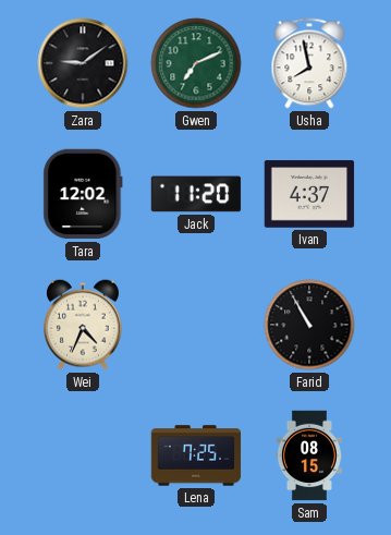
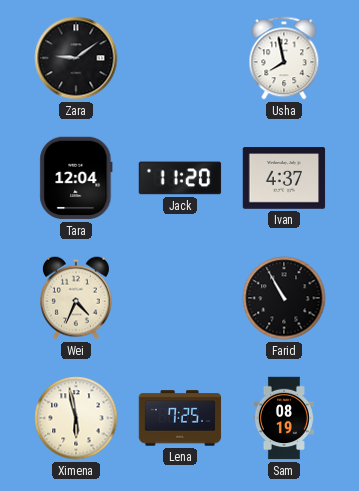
Gwen: 7:11 -> none
Tara: 12:02 -> 12:04
Ximena: none -> 5:58
Sam: 08:15 -> 08:19
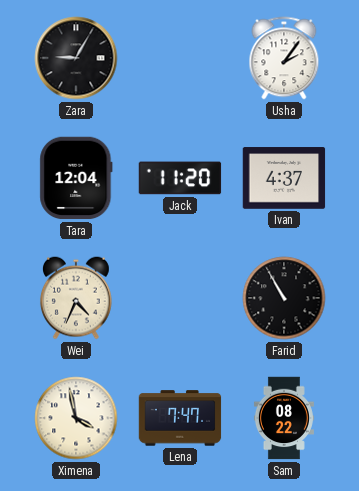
Zara: 9:09 -> 9:05
Usha: 7:58 -> 2:06
Ximena: 5:58 -> 3:58
Lena: 7:25 -> 7:47
Sam: 08:19 -> 08:22
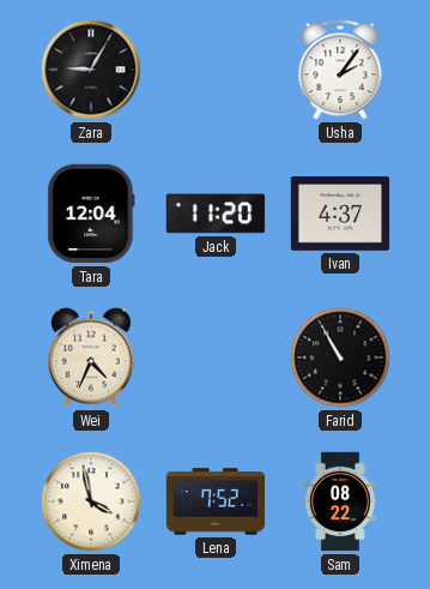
Lena: 7:47 -> 7:52
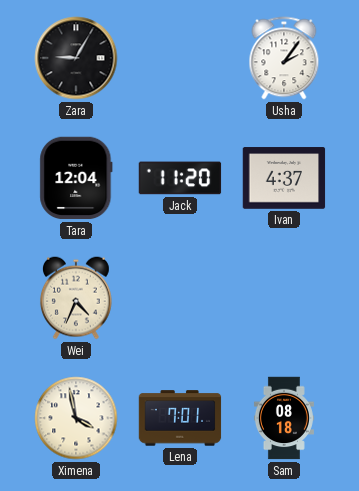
Farid: 10:55 -> none
Lena: 7:52 -> 7:01
Sam: 08:22 -> 08:18
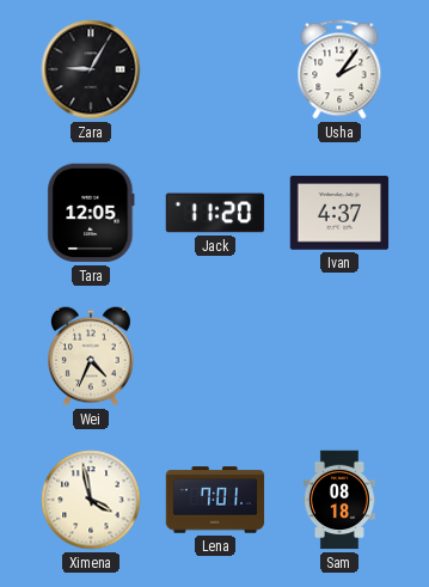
Tara: 12:04 -> 12:05
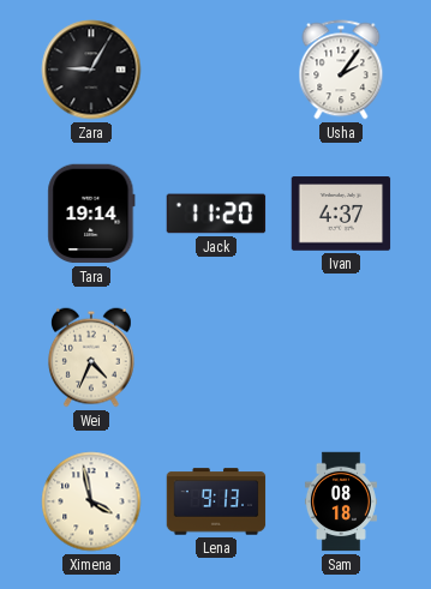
Tara: 12:05 -> 19:14
Lena: 7:01 -> 9:13
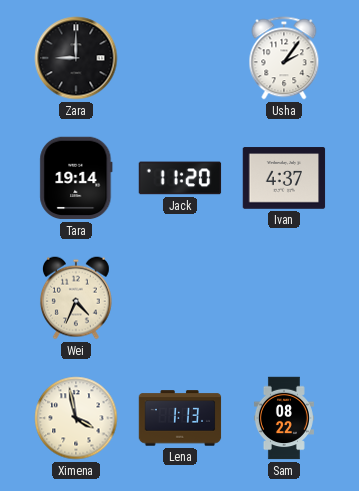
Zara: 9:05 -> 9:00
Lena: 9:13 -> 1:13
Sam: 08:18 -> 08:22
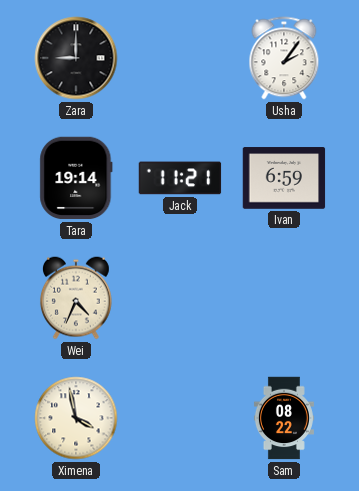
Jack: 11:20 -> 11:21
Ivan: 4:37 -> 6:59
Lena: 1:13 -> none
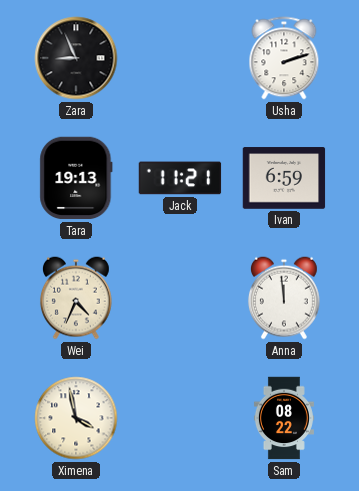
Zara: 9:00 -> 8:56
Usha: 2:06 -> 2:12
Tara: 19:14 -> 19:13
Anna: none -> 11:59
